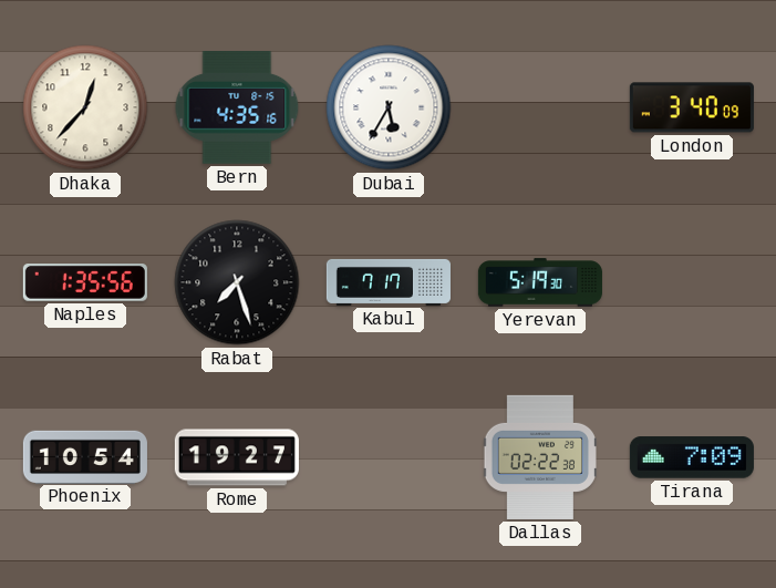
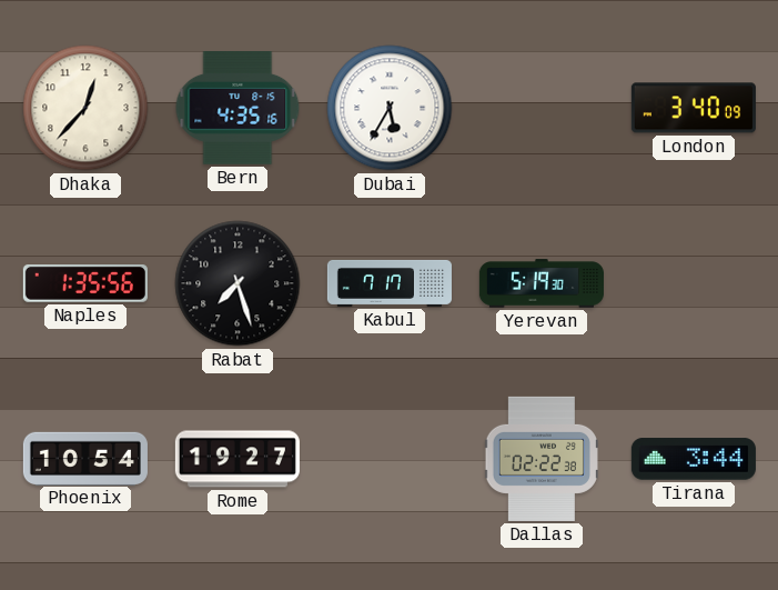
Tirana: 7:09 -> 3:44
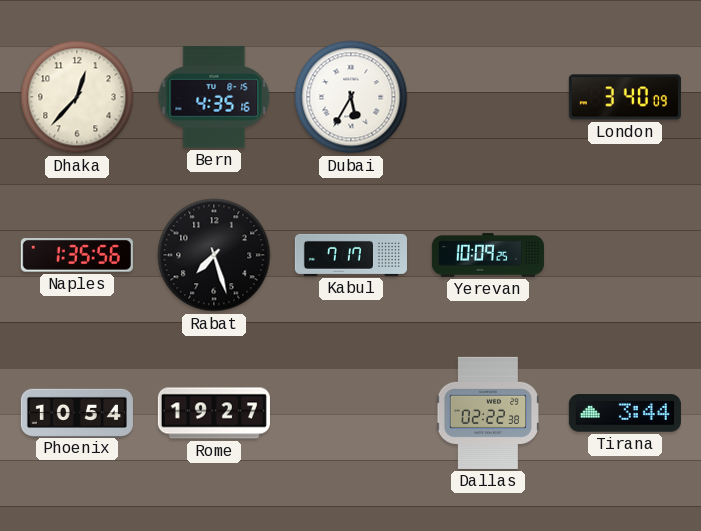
Yerevan: 5:19 -> 10:09
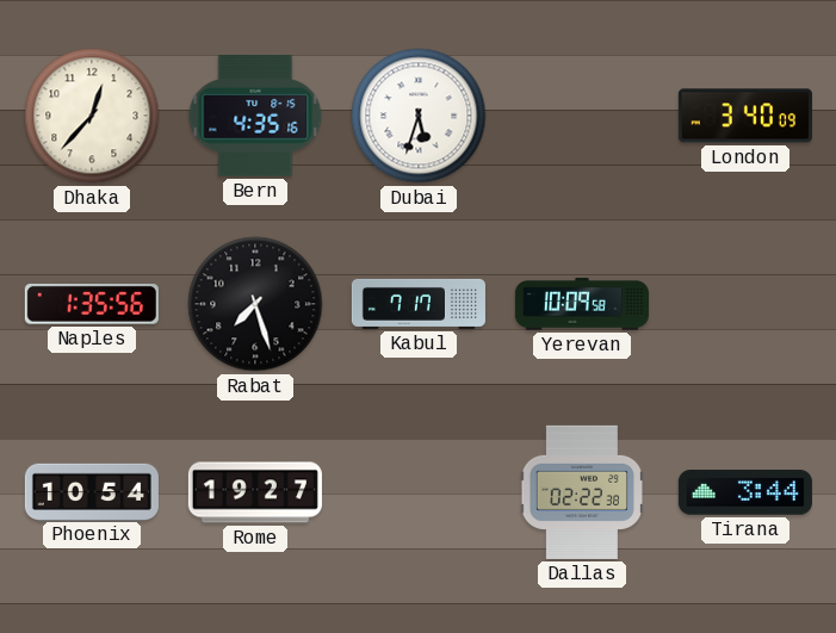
Dubai: 5:35 -> 5:33
Yerevan: 10:09:25 -> 10:09:58
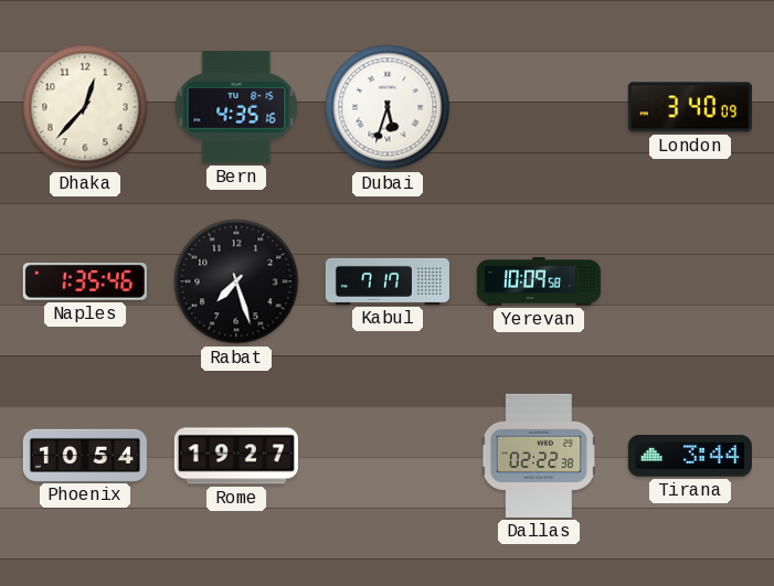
Naples: 1:35:56 -> 1:35:46
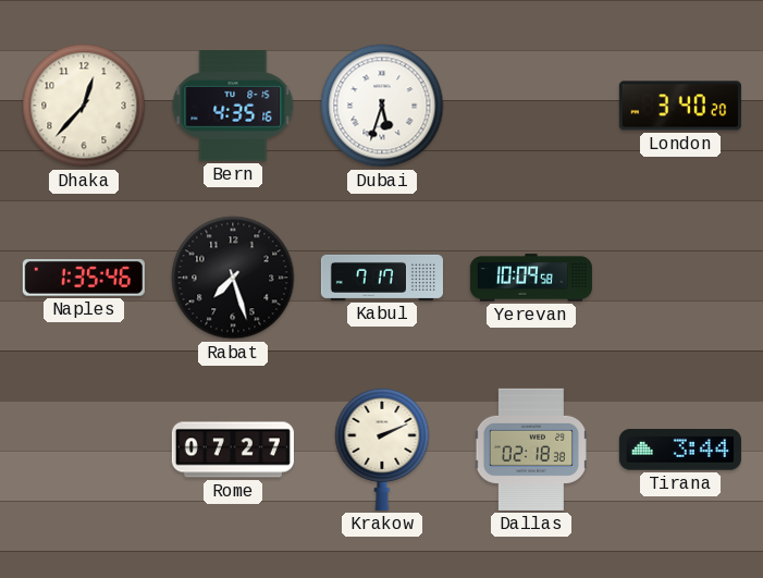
London: 3:40:09 -> 3:40:20
Phoenix: 10:54 -> none
Rome: 19:27 -> 07:27
Krakow: none -> 2:11
Dallas: 02:22 -> 02:18
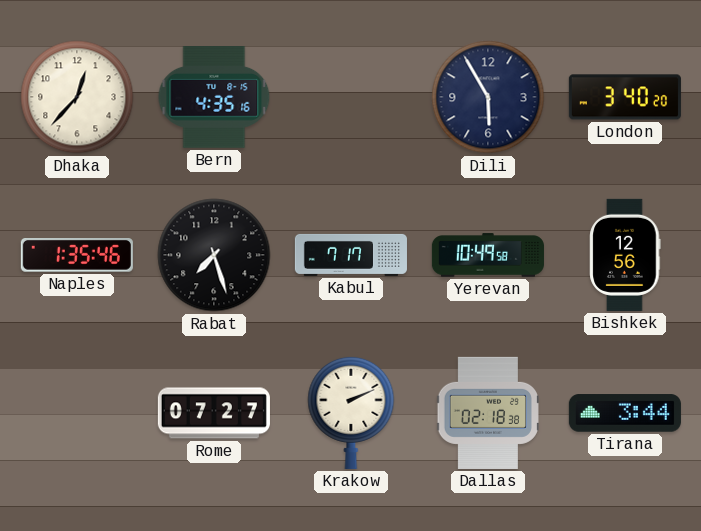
Dubai: 5:33 -> none
Dili: none -> 5:55
Yerevan: 10:09 -> 10:49
Bishkek: none -> 12:56
